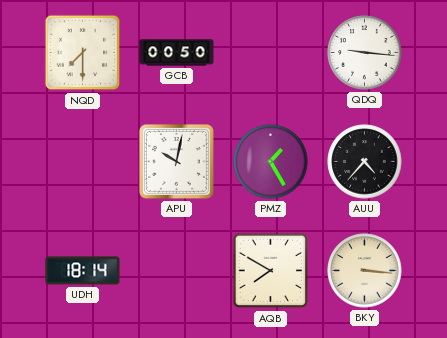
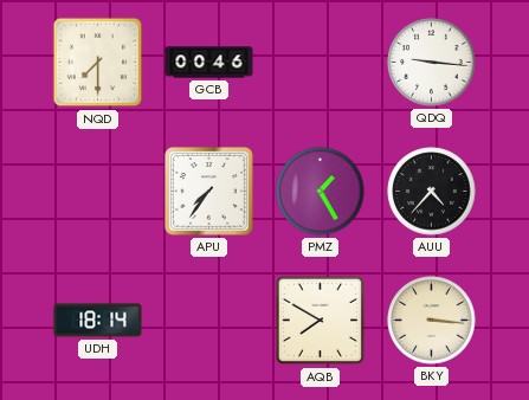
GCB: 00:50 -> 00:46
APU: 10:02 -> 7:36
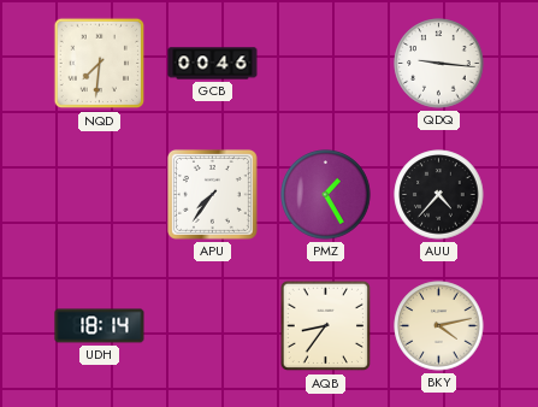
NQD: 7:30 -> 7:31
AQB: 7:50 -> 8:36
BKY: 3:16 -> 4:13
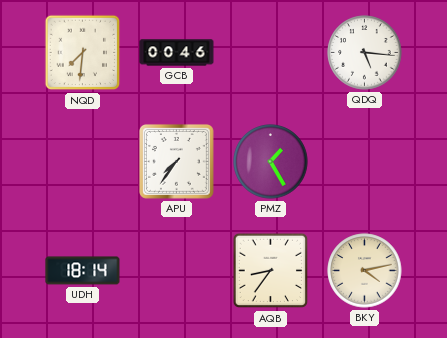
QDQ: 9:16 -> 5:16
AUU: 4:37 -> none
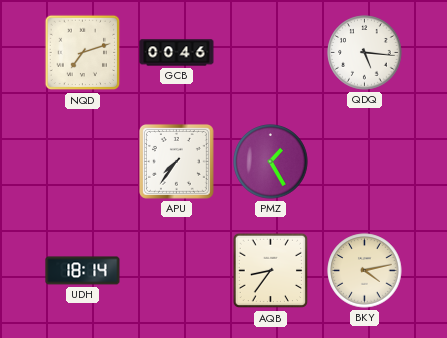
NQD: 7:31 -> 7:12
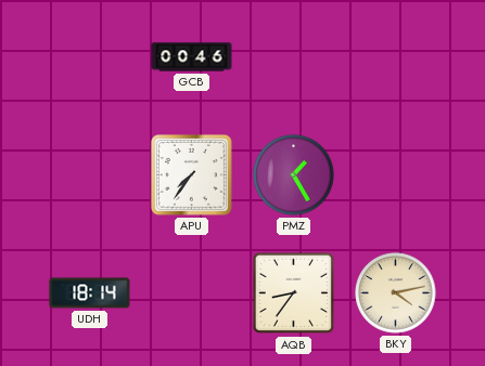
NQD: 7:12 -> none
QDQ: 5:16 -> none
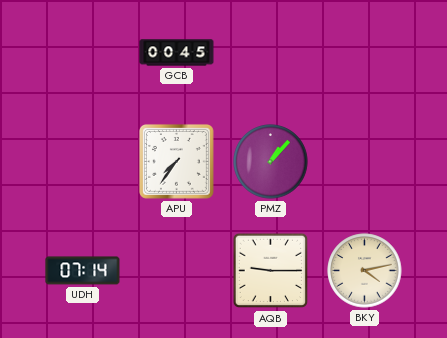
GCB: 00:46 -> 00:45
PMZ: 1:25 -> 1:07
UDH: 18:14 -> 07:14
AQB: 8:36 -> 9:15
